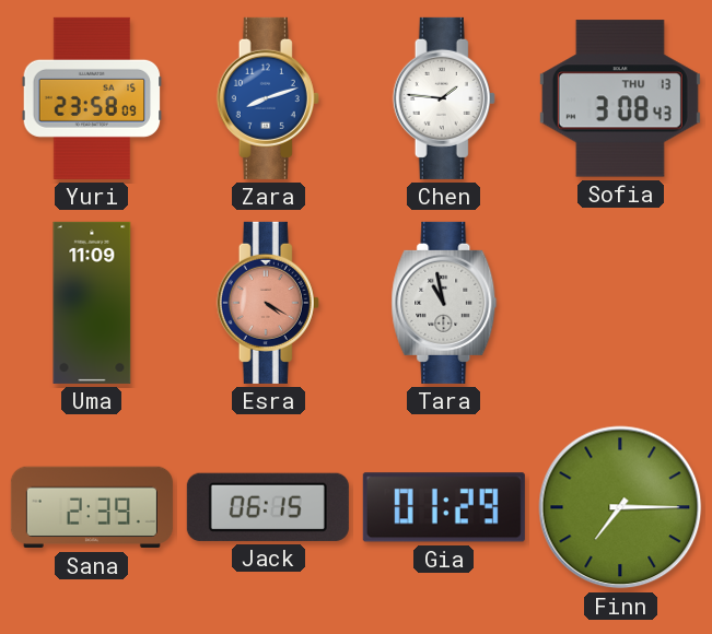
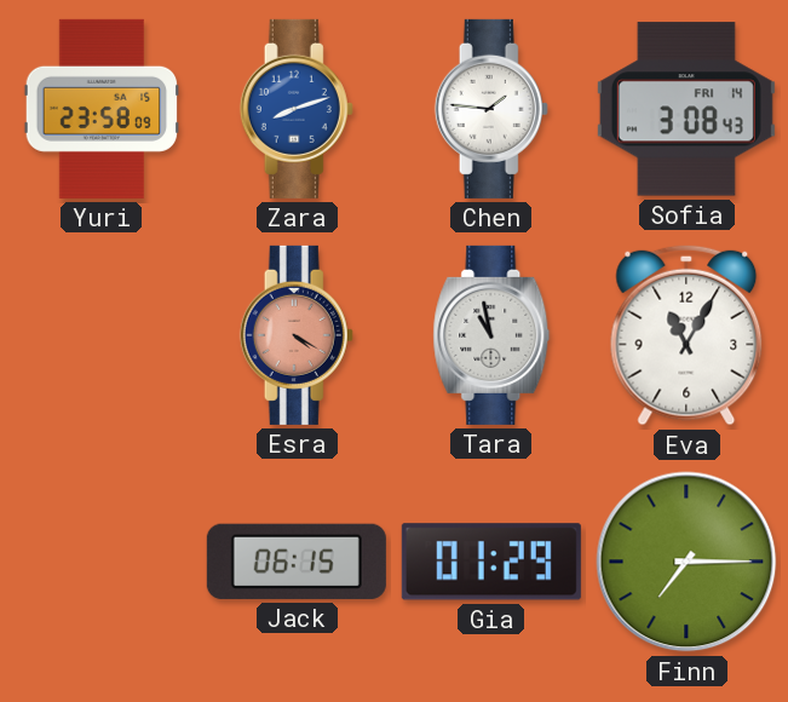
Sofia date: THU 13 -> FRI 14
Uma: 11:09 -> none
Eva: none -> 11:05
Sana: 2:39 -> none
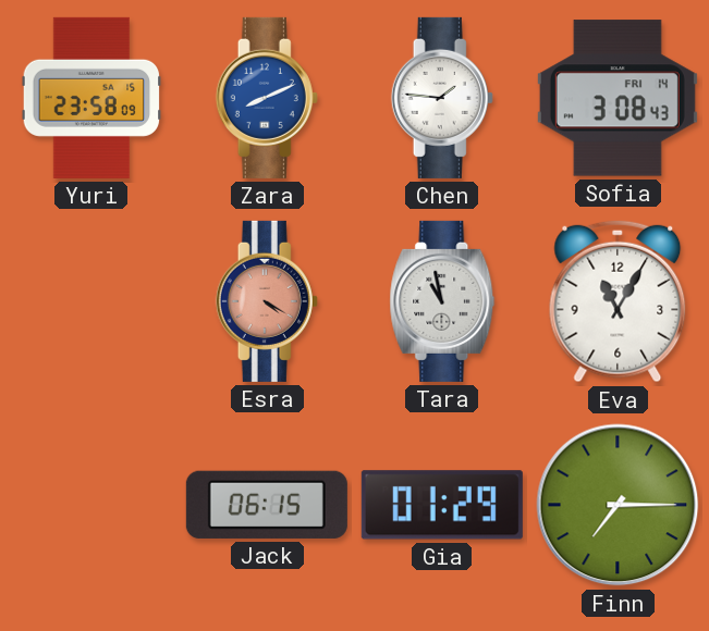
Zara: 8:12 -> 8:11
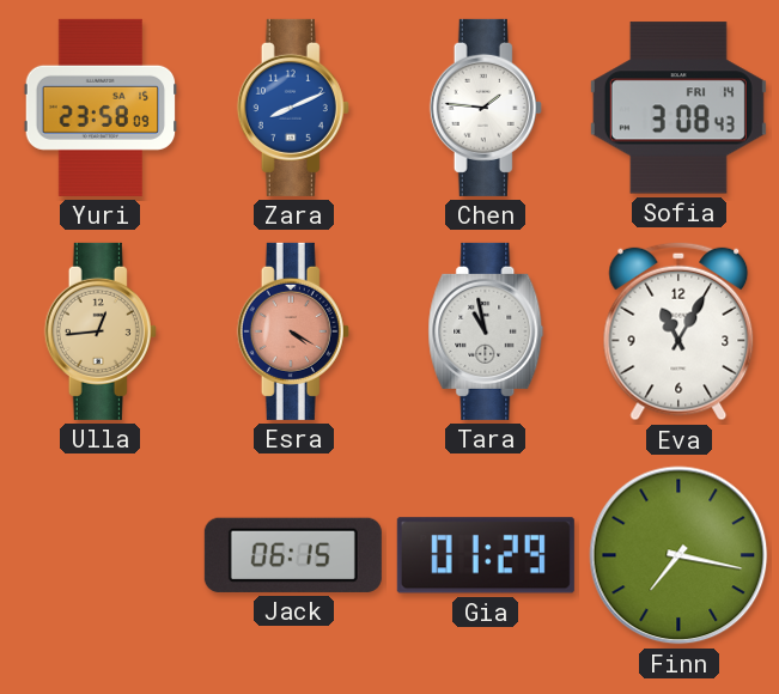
Ulla: none -> 12:44
Finn: 7:15 -> 7:17
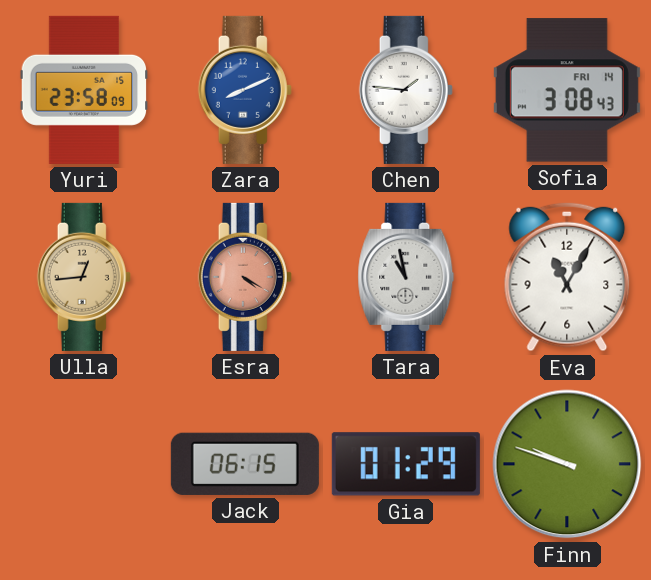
Finn: 7:17 -> 9:48
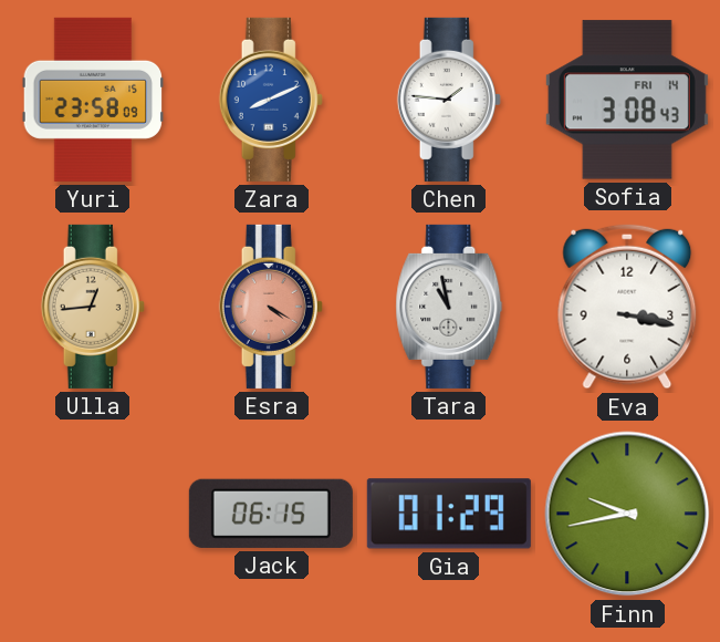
Eva: 11:05 -> 3:17
Finn: 9:48 -> 9:43
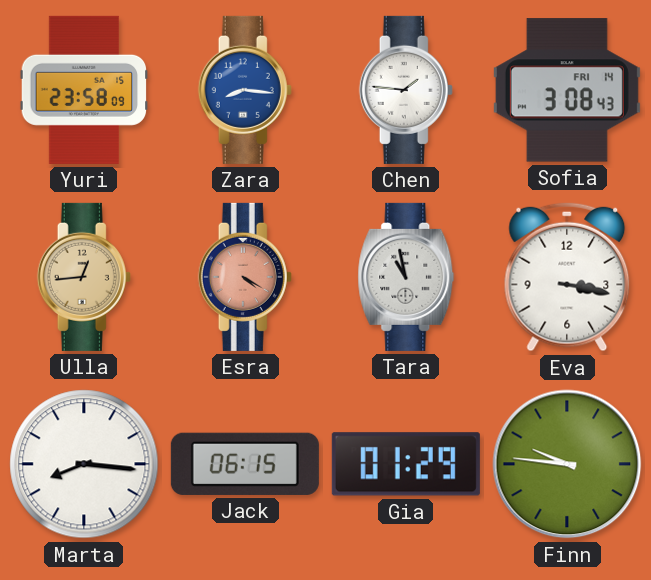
Zara: 8:11 -> 8:16
Marta: none -> 8:16
Finn: 9:43 -> 9:46
